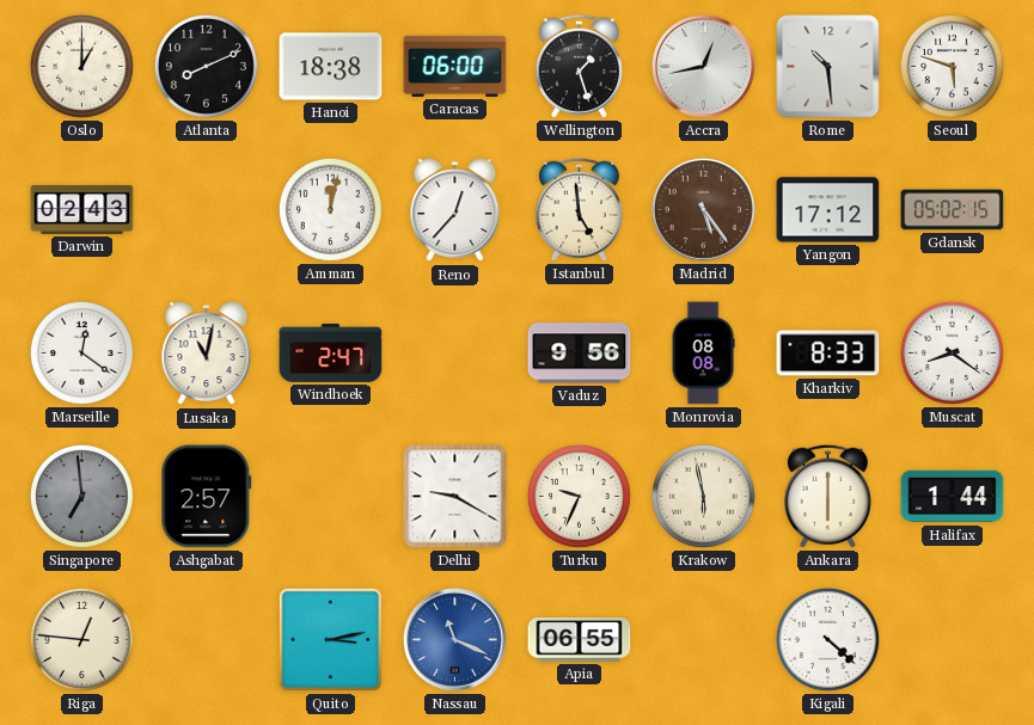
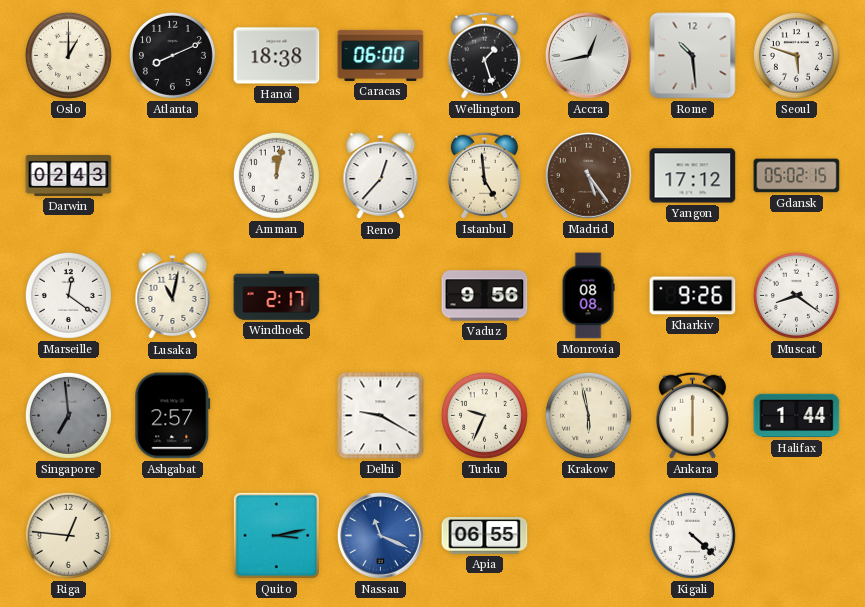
Windhoek: 2:47 -> 2:17
Kharkiv: 8:33 -> 9:26
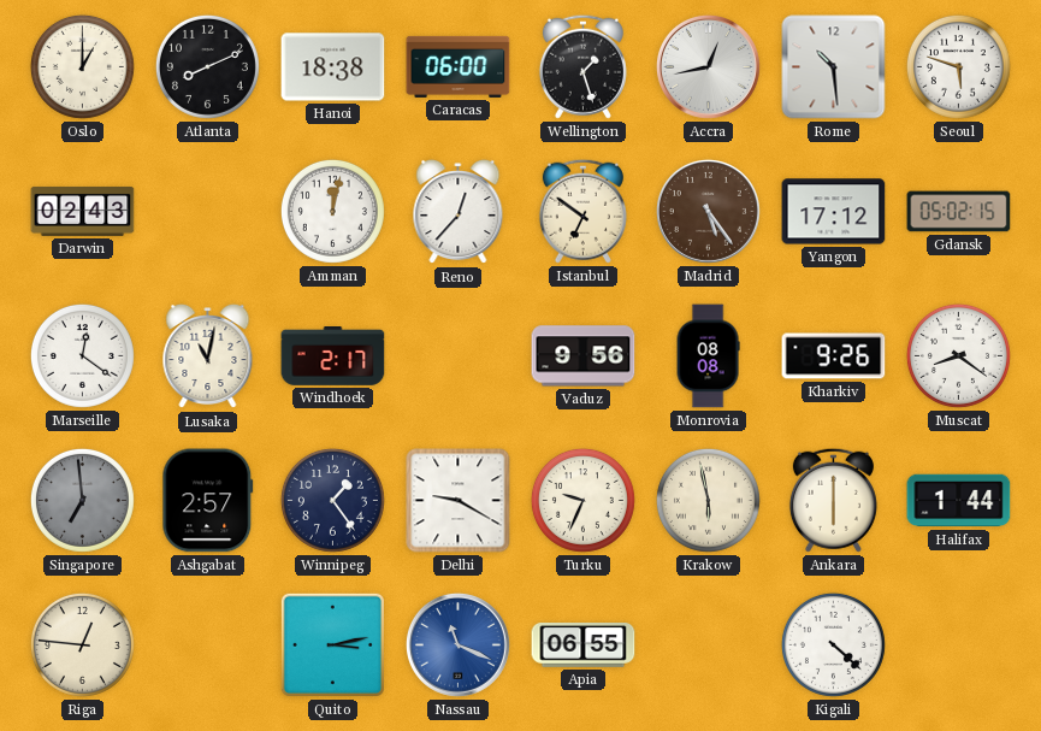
Istanbul: 4:59 -> 6:51
Winnipeg: none -> 1:24
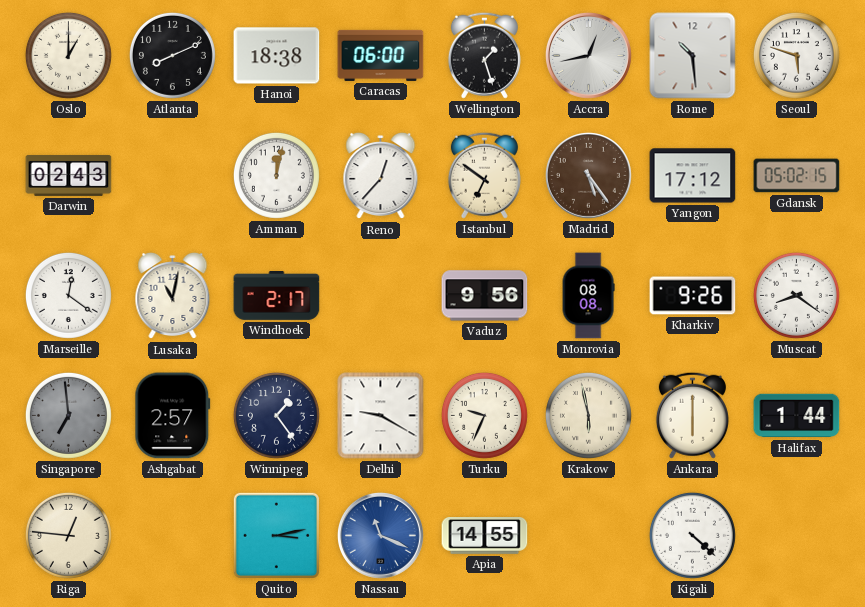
Apia: 06:55 -> 14:55
